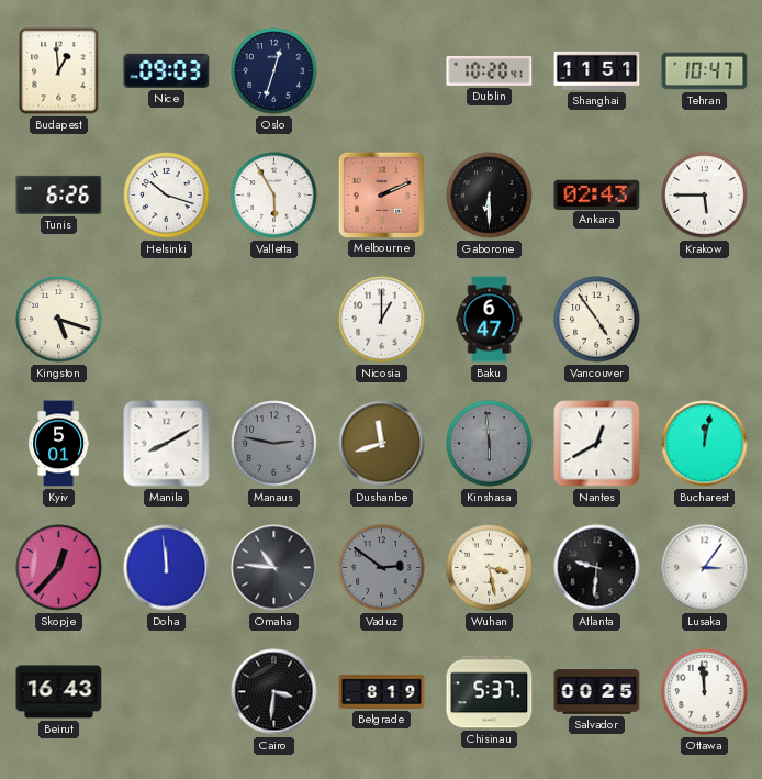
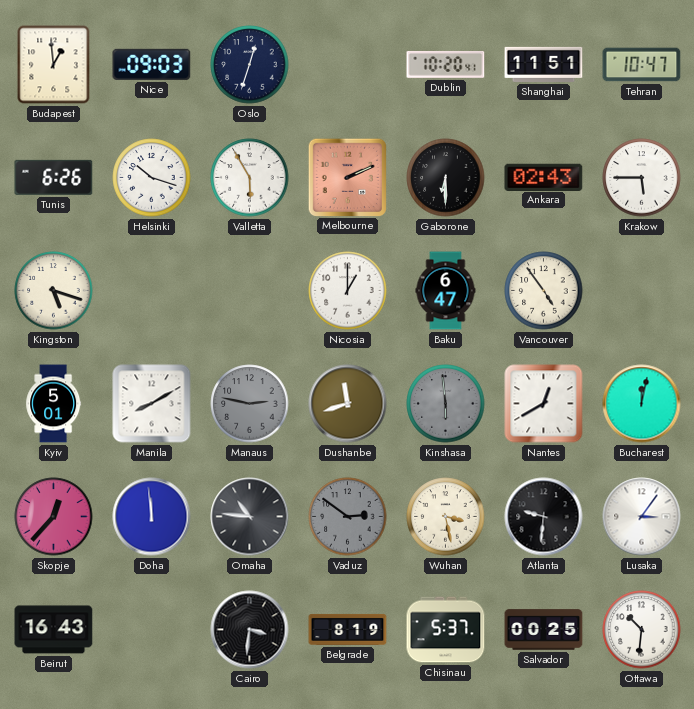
Ottawa: 11:59 -> 10:31
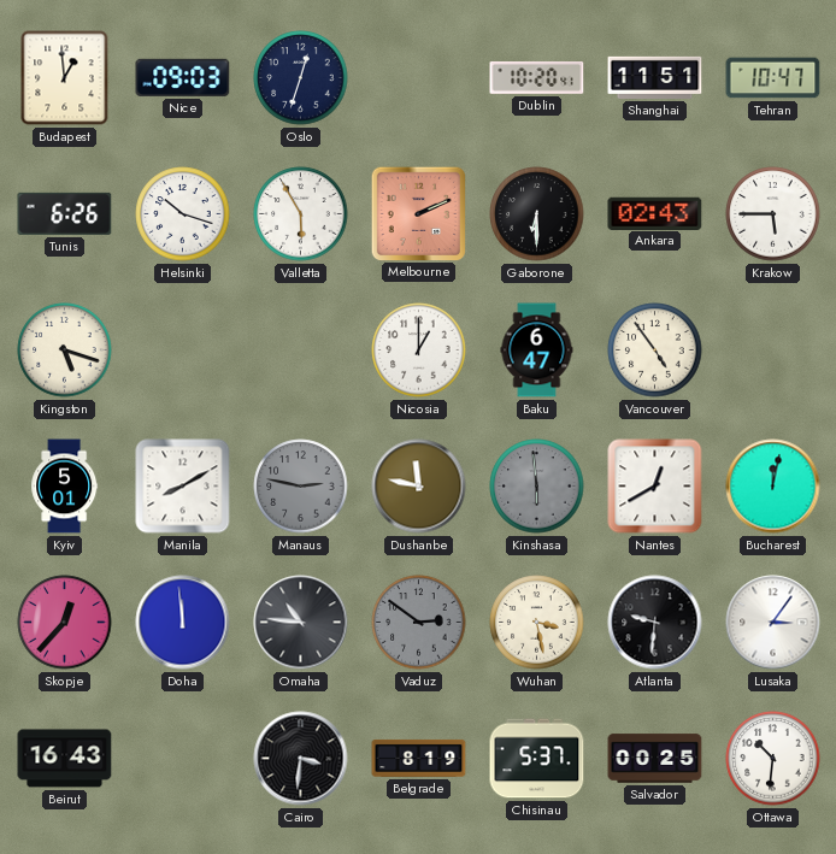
Dushanbe: 11:42 -> 11:47
